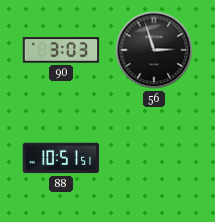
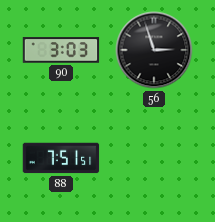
88: 10:51 -> 7:51
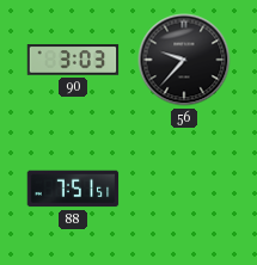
56: 2:57 -> 9:37
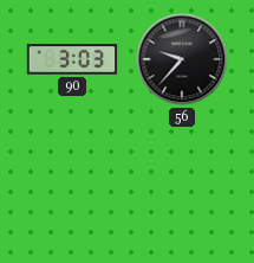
88: 7:51 -> none
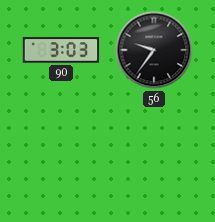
56: 9:37 -> 9:36
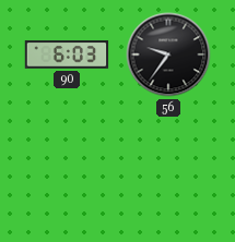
90: 3:03 -> 6:03
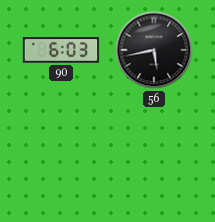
56: 9:36 -> 5:43
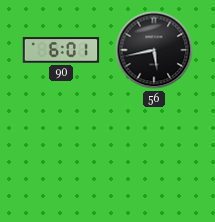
90: 6:03 -> 6:01
